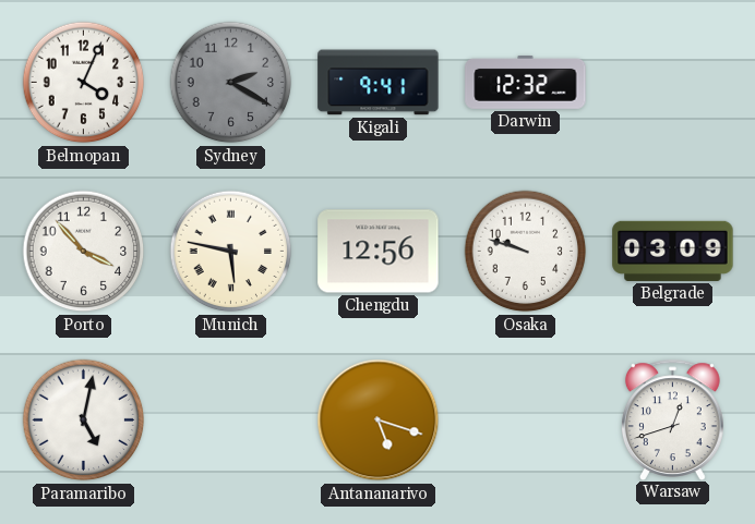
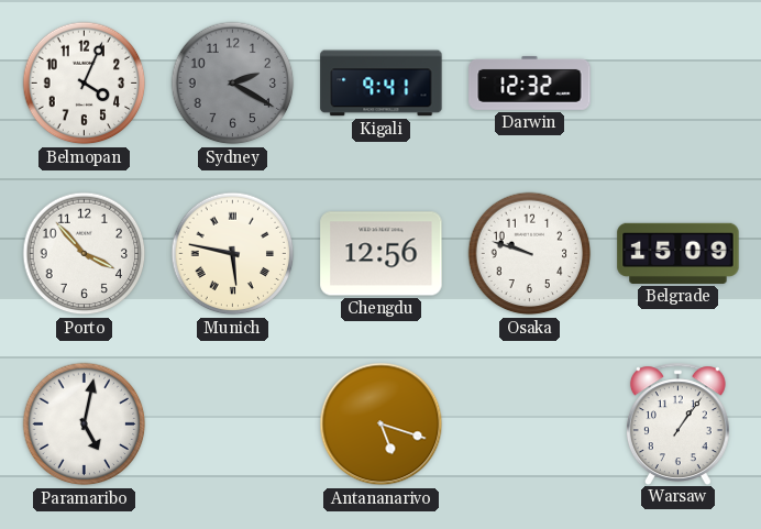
Belgrade: 03:09 -> 15:09
Warsaw: 12:42 -> 1:06
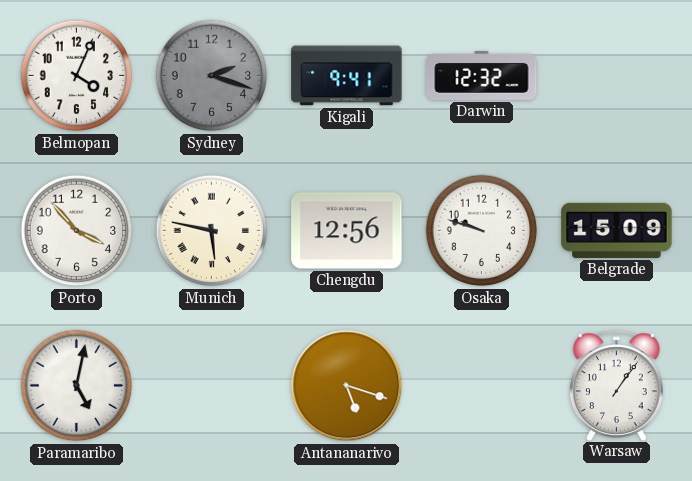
Sydney: 2:20 -> 2:18
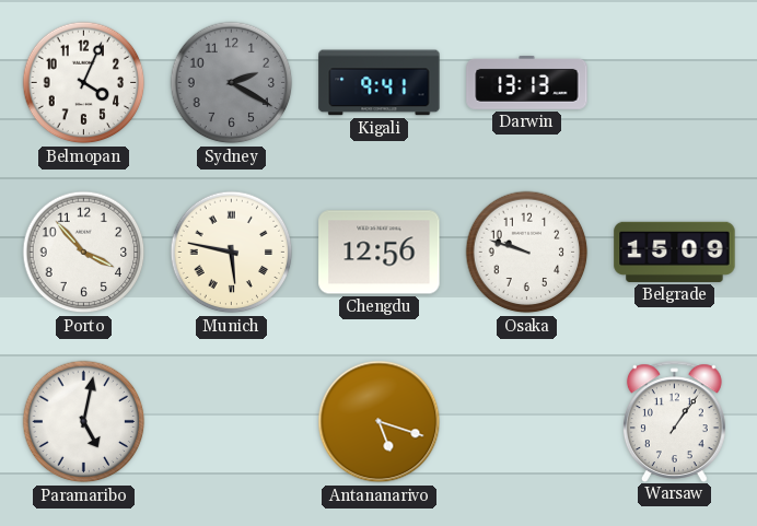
Sydney: 2:18 -> 2:20
Darwin: 12:32 -> 13:13
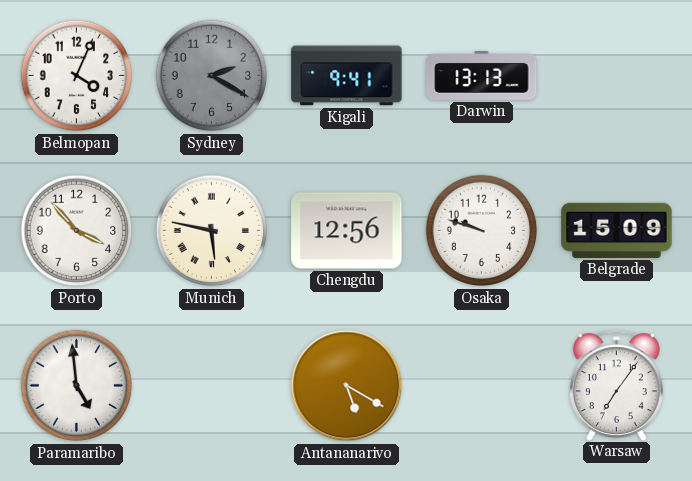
Paramaribo: 5:02 -> 4:59
Antananarivo: 5:18 -> 5:20
Warsaw: 1:06 -> 7:06
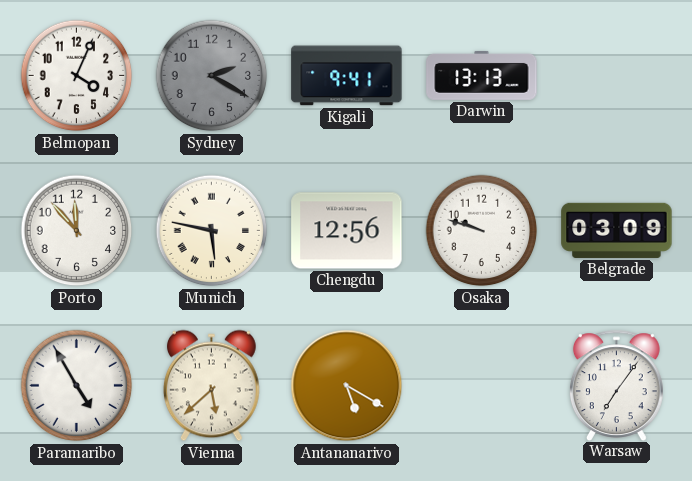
Porto: 3:53 -> 11:53
Belgrade: 15:09 -> 03:09
Paramaribo: 4:59 -> 4:55
Vienna: none -> 5:38
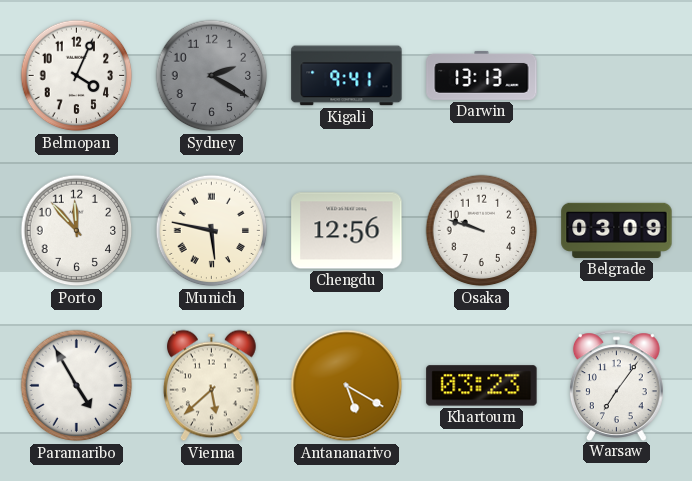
Khartoum: none -> 03:23
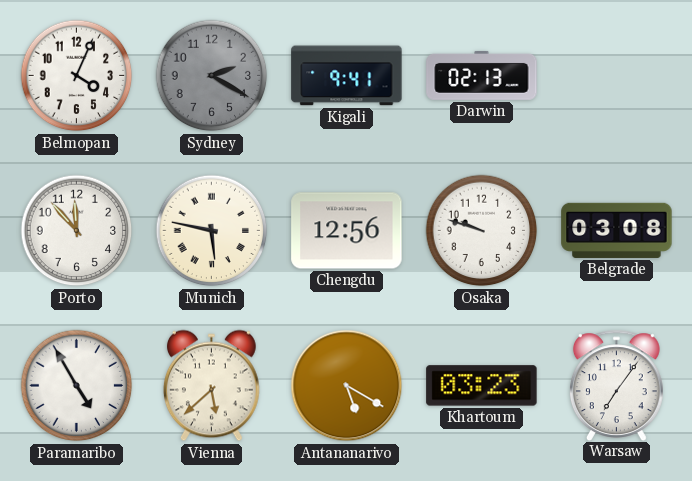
Darwin: 13:13 -> 02:13
Belgrade: 03:09 -> 03:08
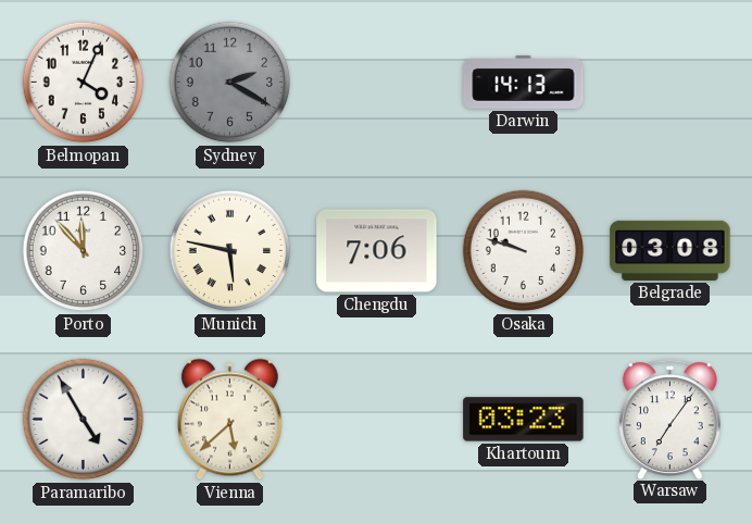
Kigali: 9:41 -> none
Darwin: 02:13 -> 14:13
Chengdu: 12:56 -> 7:06
Antananarivo: 5:20 -> none
